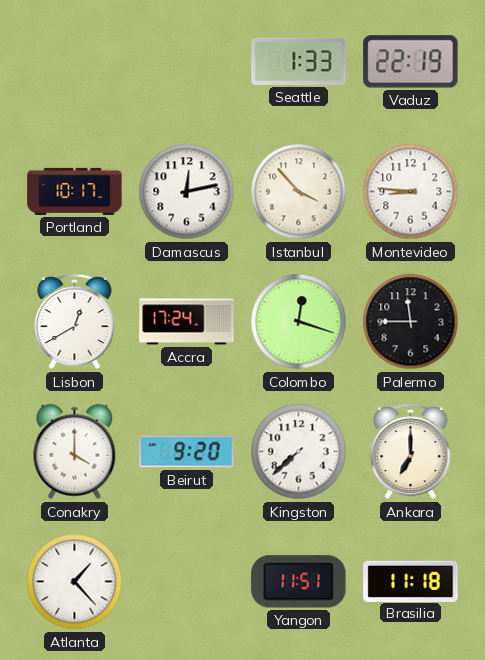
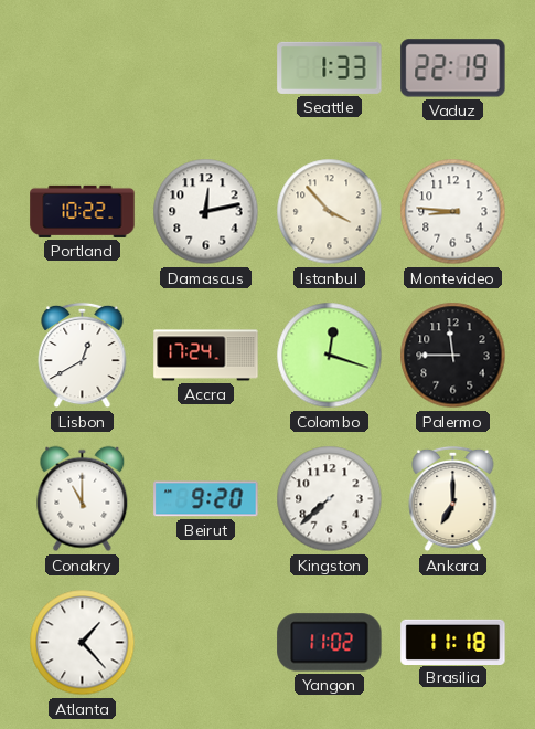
Portland: 10:17 -> 10:22
Conakry: 4:00 -> 11:00
Yangon: 11:51 -> 11:02
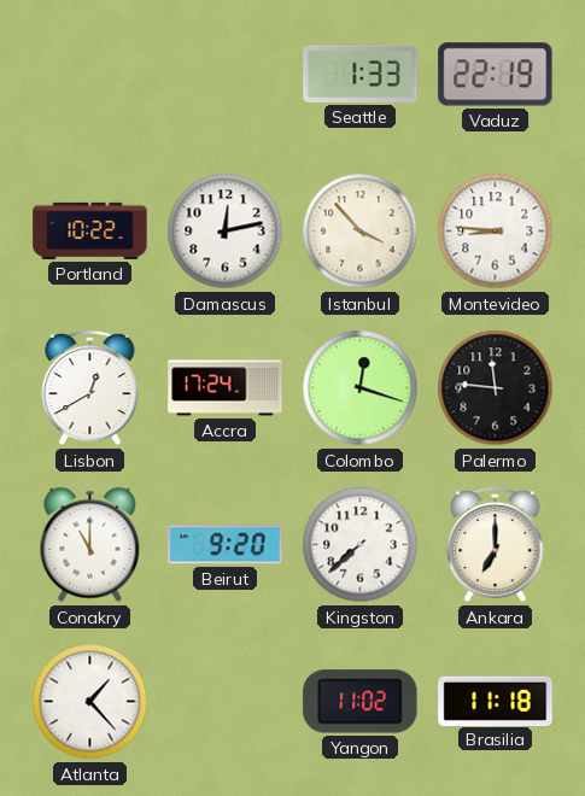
Palermo: 11:45 -> 11:46
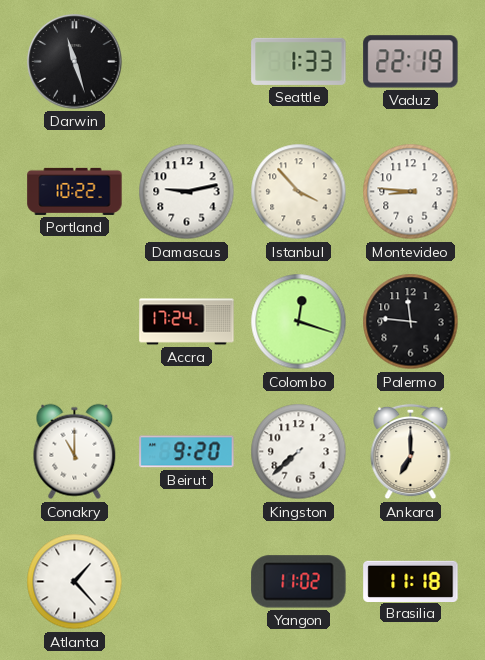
Darwin: none -> 11:27
Damascus: 12:13 -> 9:13
Lisbon: 12:40 -> none
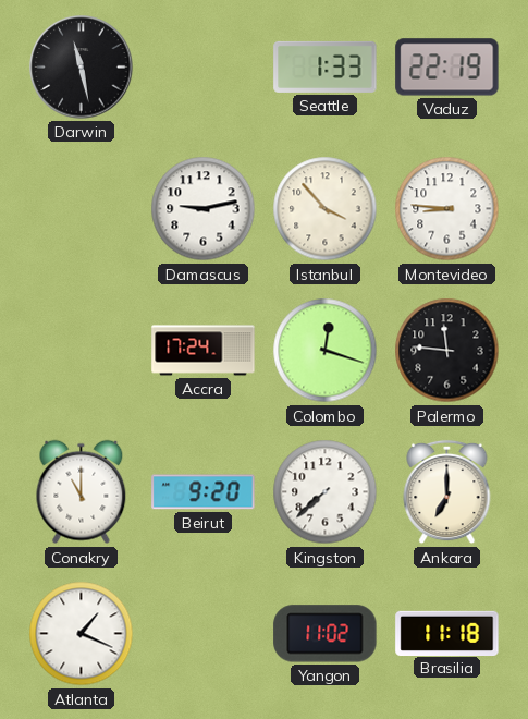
Darwin: 11:27 -> 11:28
Portland: 10:22 -> none
Atlanta: 1:23 -> 1:19
